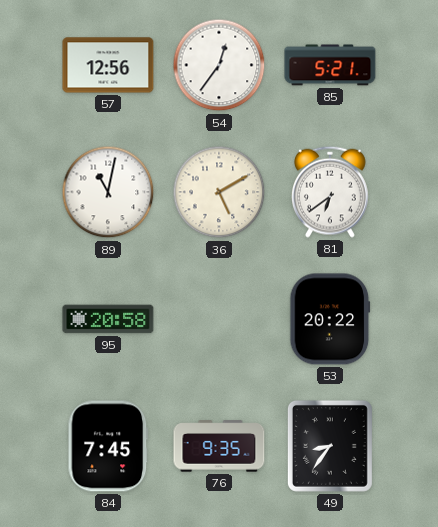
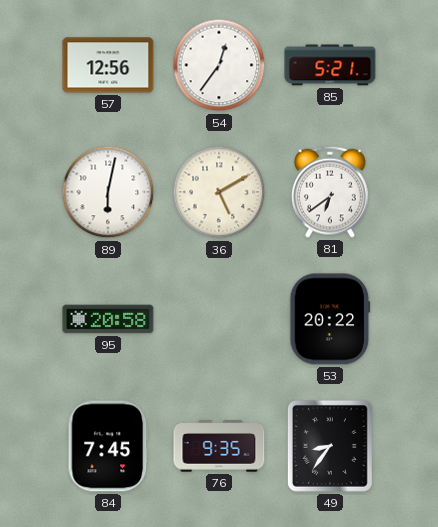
89: 11:02 -> 6:02
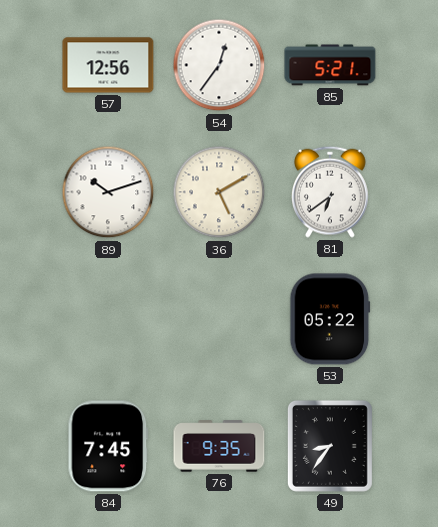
89: 6:02 -> 10:12
95: 20:58 -> none
53: 20:22 -> 05:22
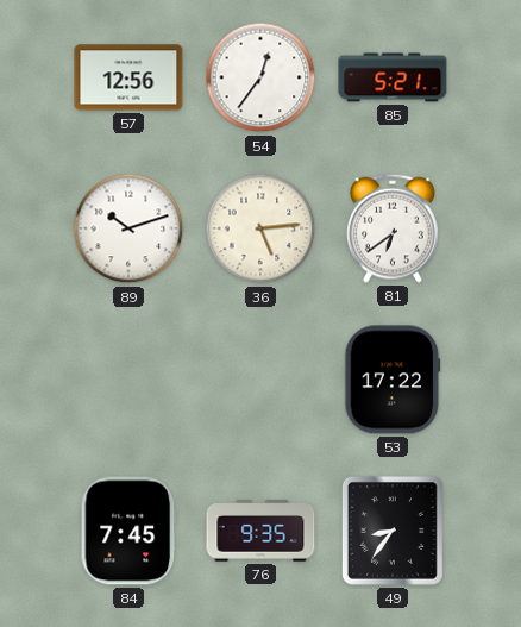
36: 5:10 -> 5:14
53: 05:22 -> 17:22
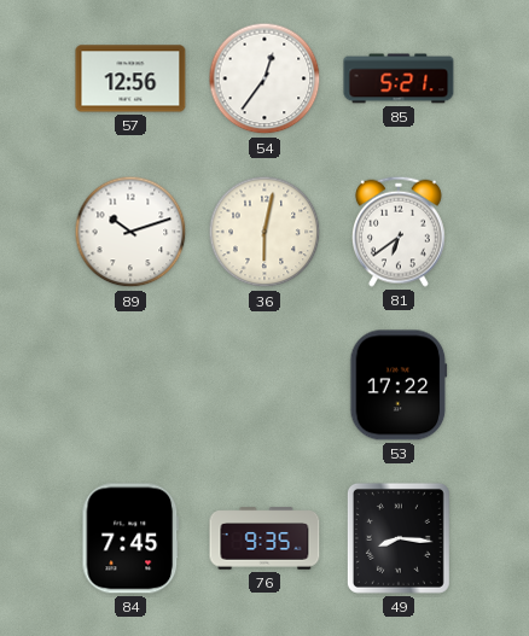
36: 5:14 -> 6:02
49: 8:36 -> 8:16
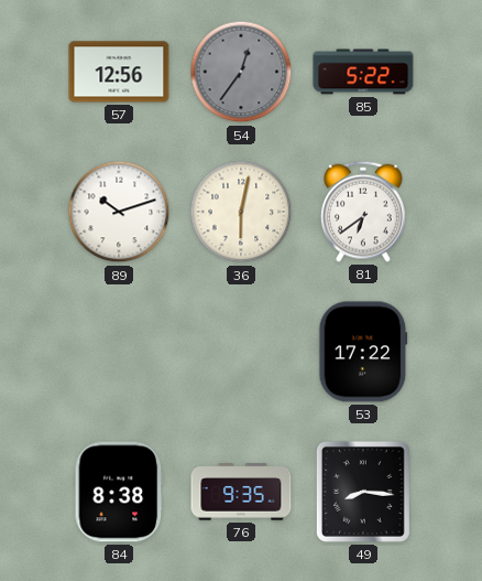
54 dial: white -> grey
85: 5:21 -> 5:22
84: 7:45 -> 8:38
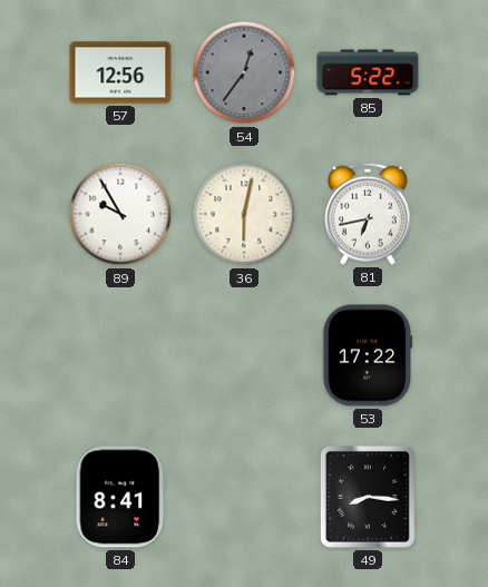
89: 10:12 -> 9:55
81: 6:39 -> 6:43
84: 8:38 -> 8:41
76: 9:35 -> none
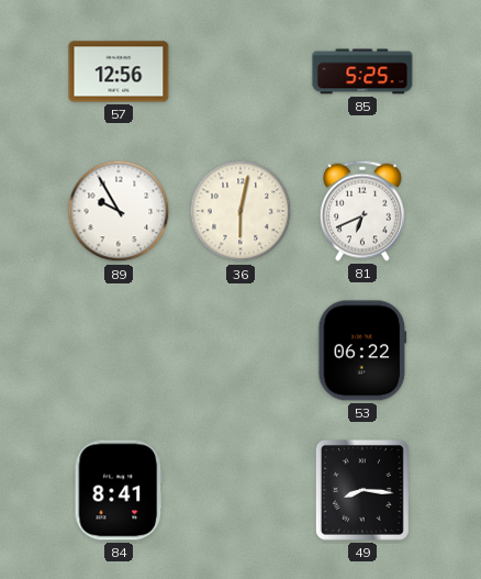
54: 12:36 -> none
85: 5:22 -> 5:25
81: 6:43 -> 6:41
53: 17:22 -> 06:22
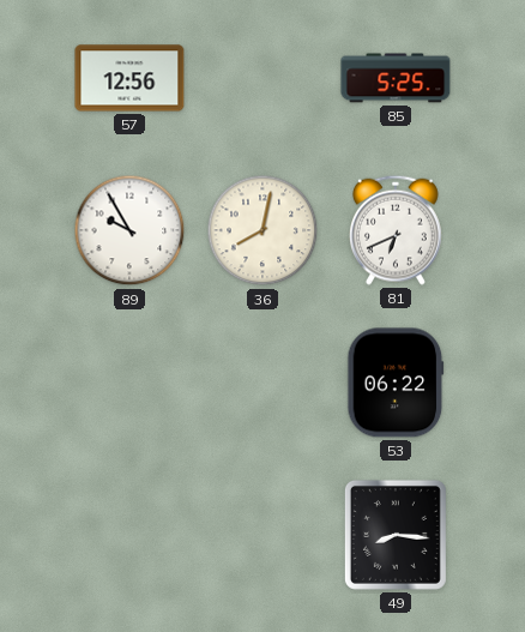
36: 6:02 -> 8:02
84: 8:41 -> none
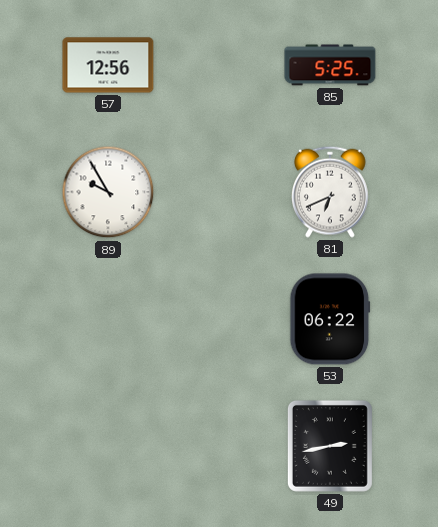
36: 8:02 -> none
49: 8:16 -> 2:43
